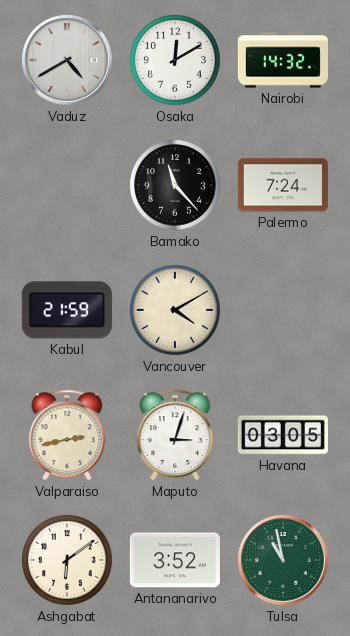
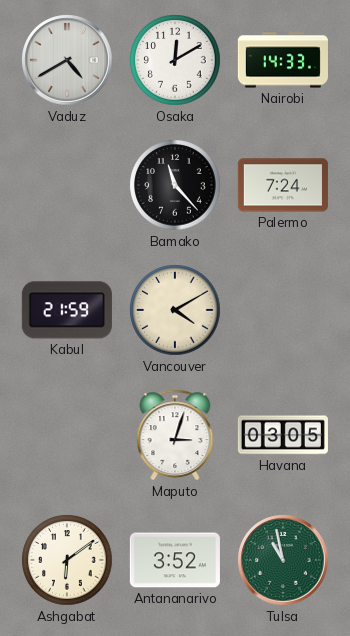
Nairobi: 14:32 -> 14:33
Valparaiso: 2:43 -> none
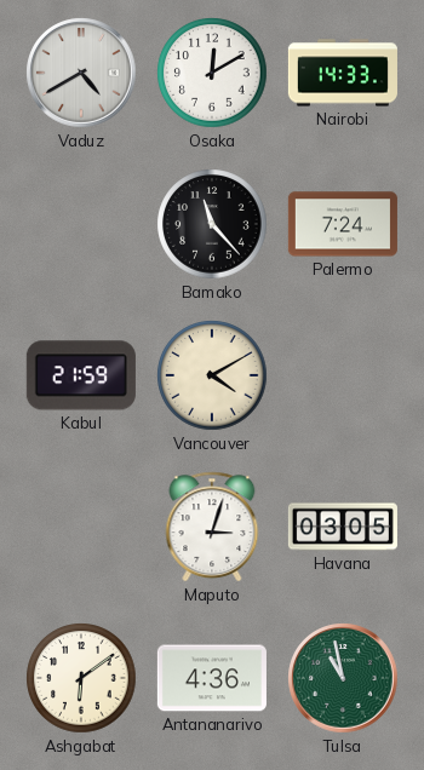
Antananarivo: 3:52 -> 4:36
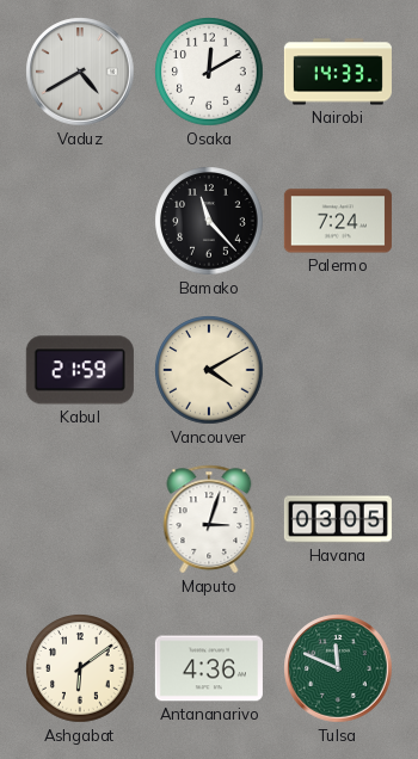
Tulsa: 10:58 -> 11:49
